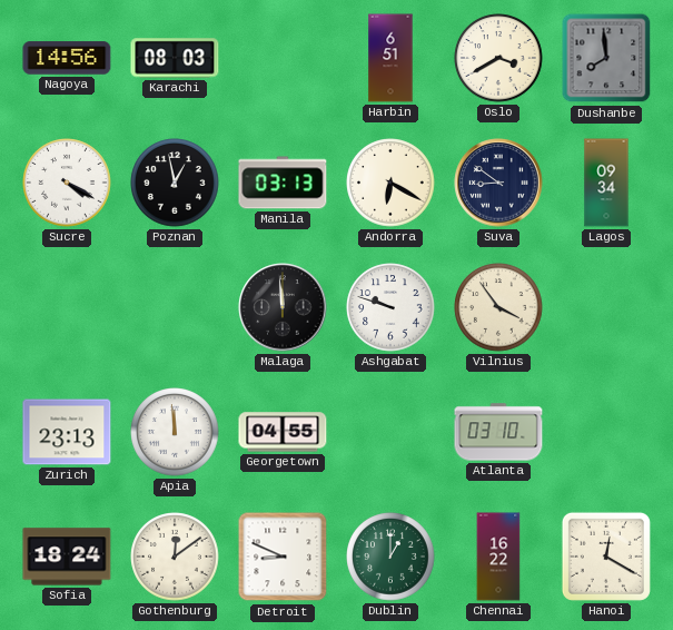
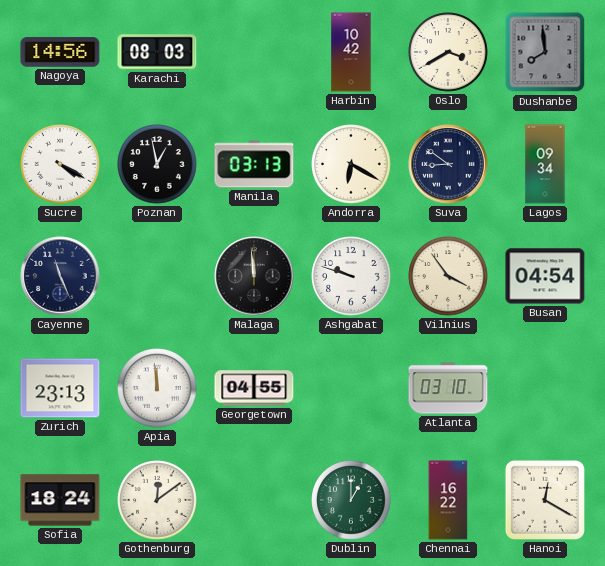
Harbin: 6:51 -> 10:42
Cayenne: none -> 11:26
Busan: none -> 04:54
Detroit: 8:49 -> none
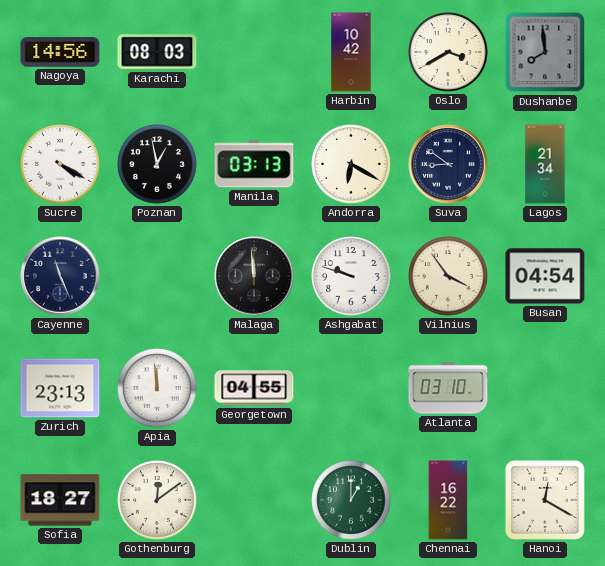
Lagos: 09:34 -> 21:34
Sofia: 18:24 -> 18:27
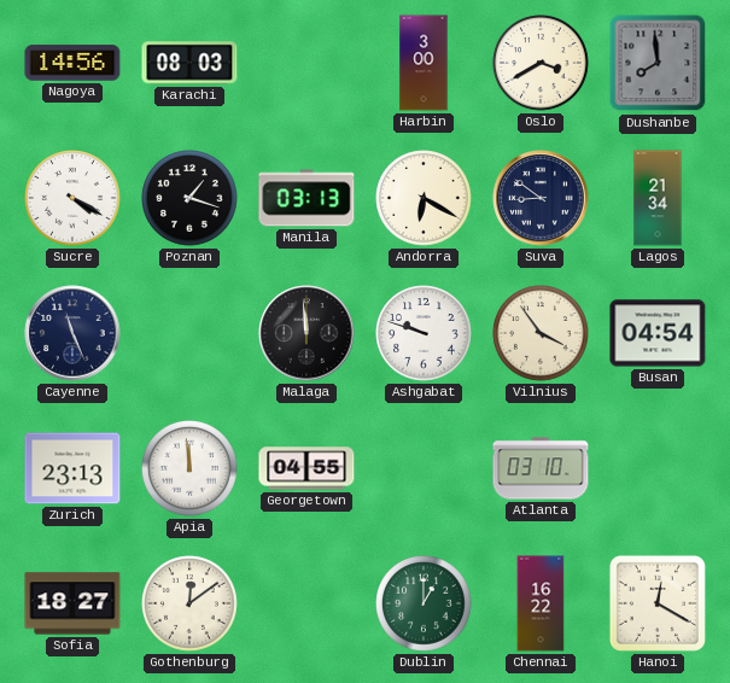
Harbin: 10:42 -> 3:00
Poznan: 12:58 -> 1:18
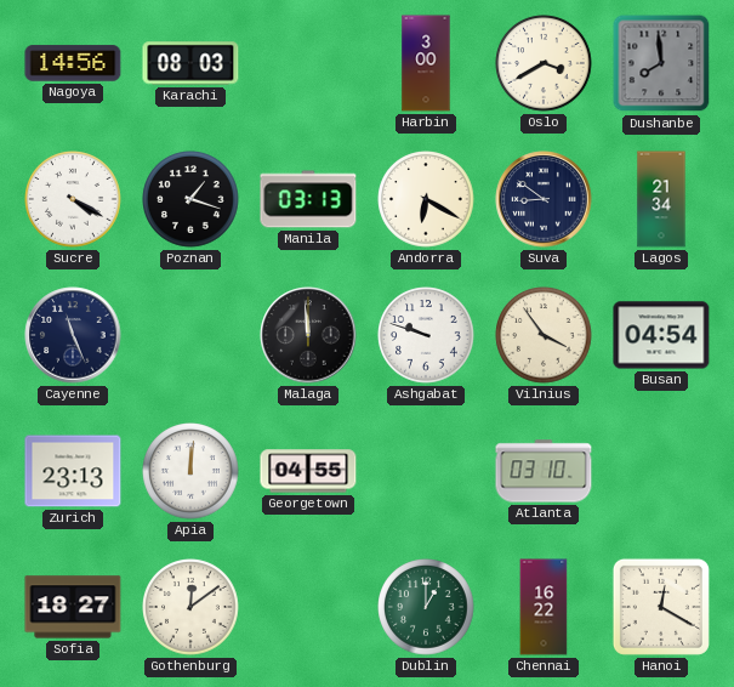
Apia: 11:59 -> 12:01
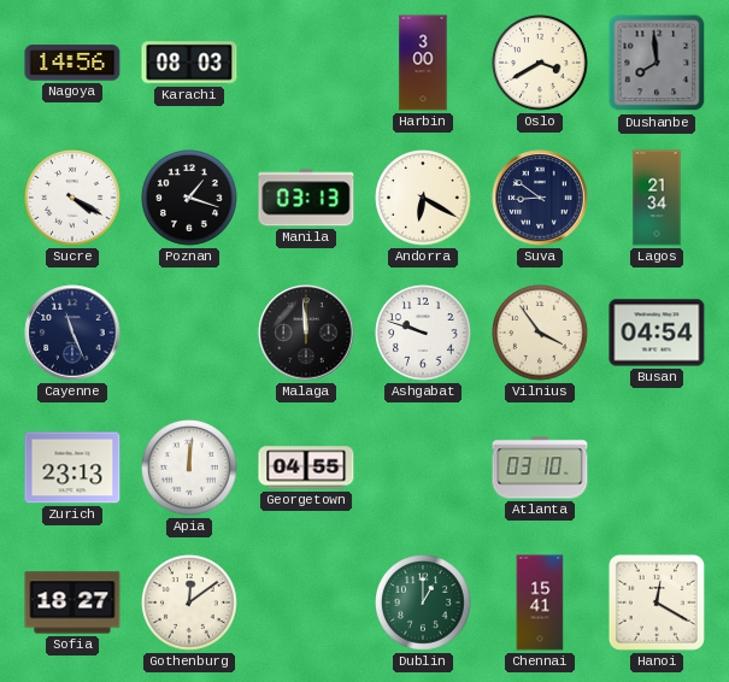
Chennai: 16:22 -> 15:41
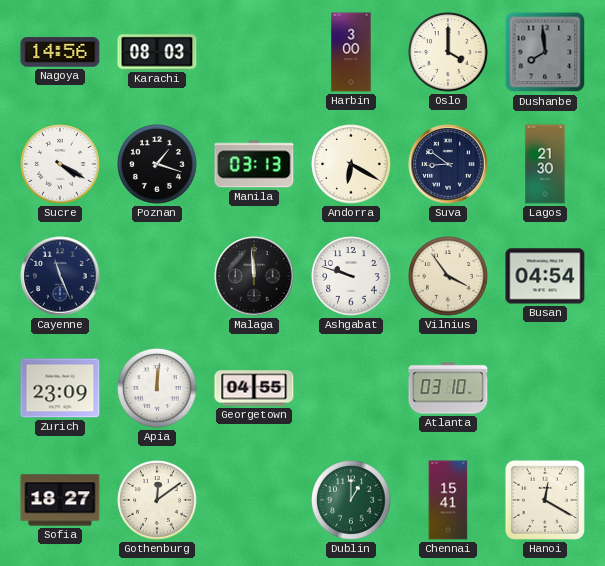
Oslo: 3:40 -> 4:00
Lagos: 21:34 -> 21:30
Zurich: 23:13 -> 23:09
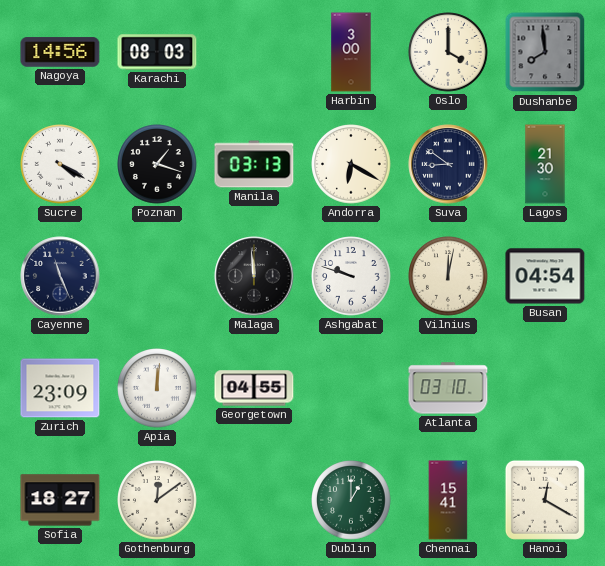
Vilnius: 3:54 -> 12:02
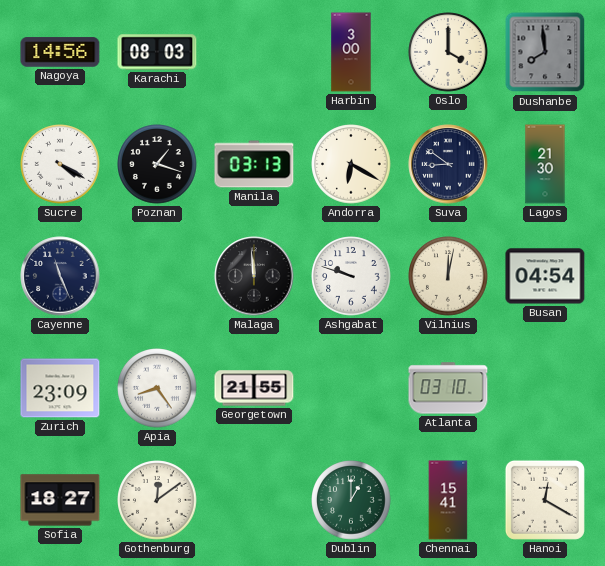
Apia: 12:01 -> 8:24
Georgetown: 04:55 -> 21:55
